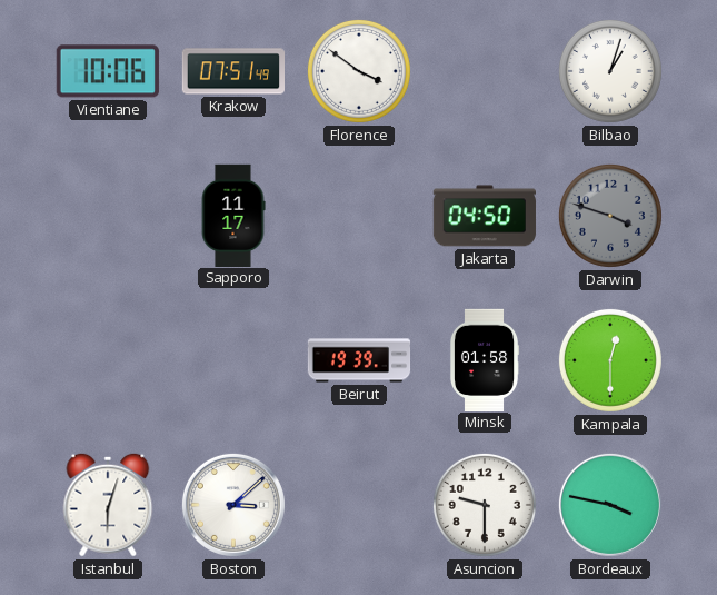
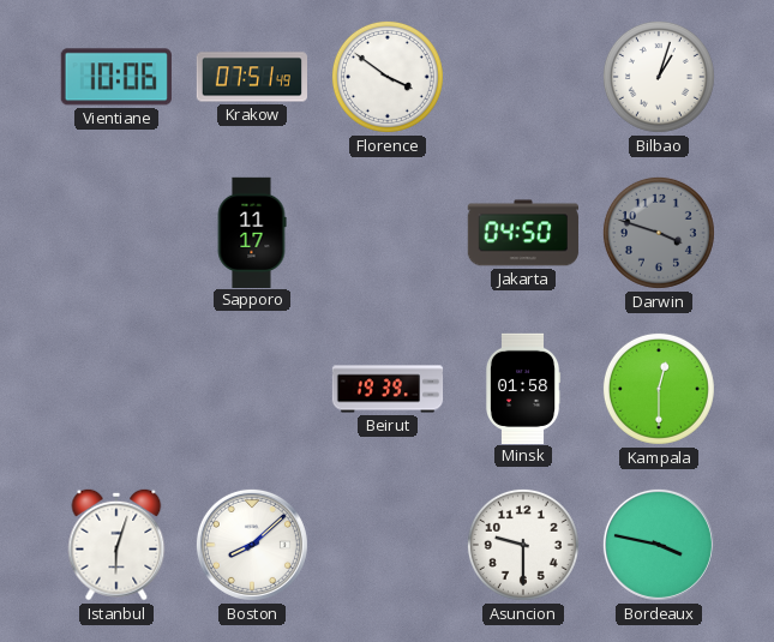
Boston: 3:08 -> 8:08
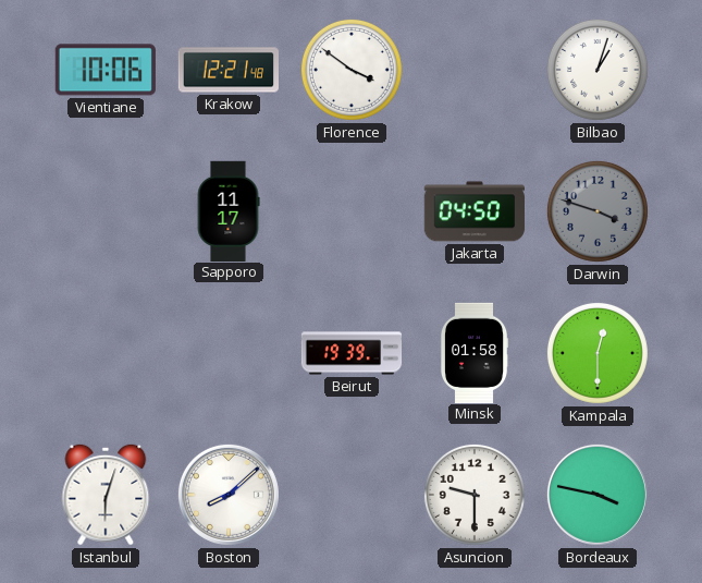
Krakow: 07:51 -> 12:21
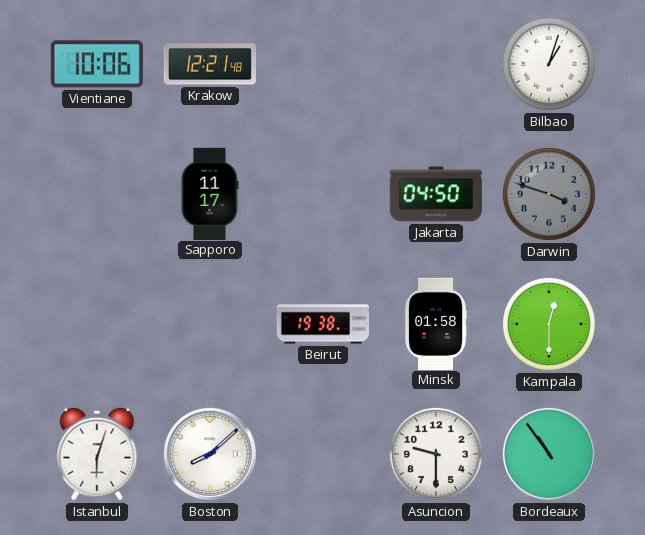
Florence: 3:51 -> none
Beirut: 19:39 -> 19:38
Bordeaux: 3:47 -> 10:54
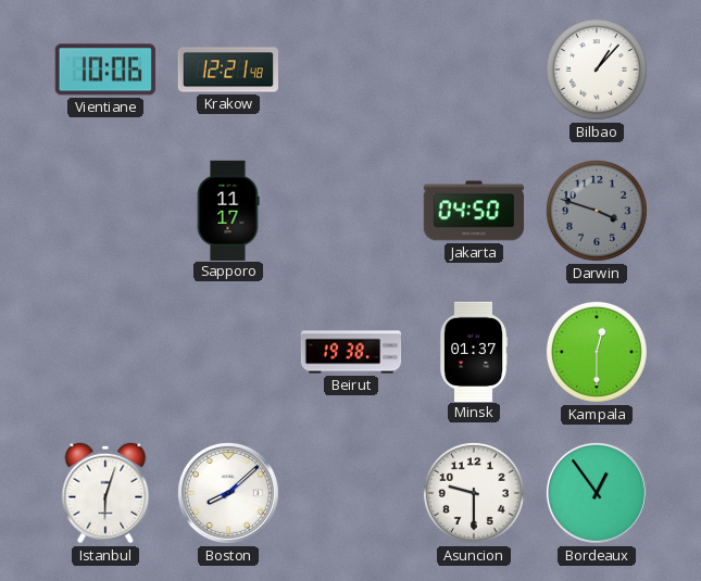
Bilbao: 1:03 -> 1:07
Minsk: 01:58 -> 01:37
Bordeaux: 10:54 -> 12:54
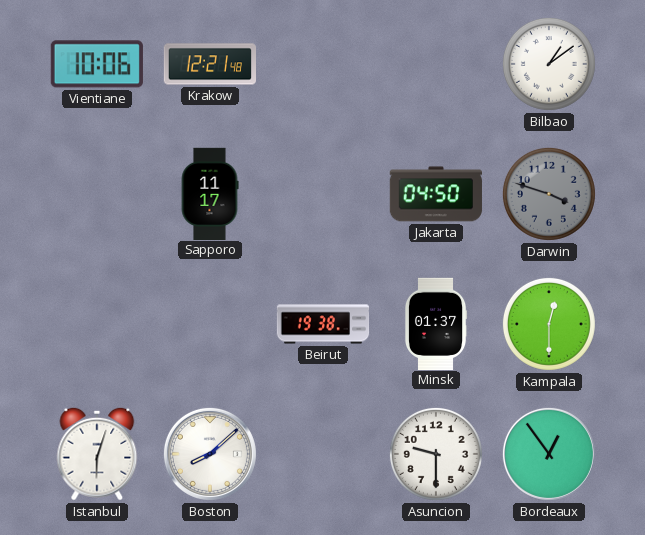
Bilbao: 1:07 -> 1:09
